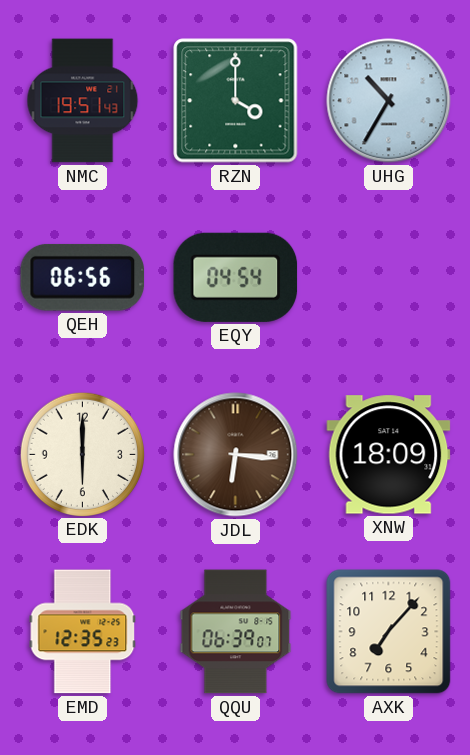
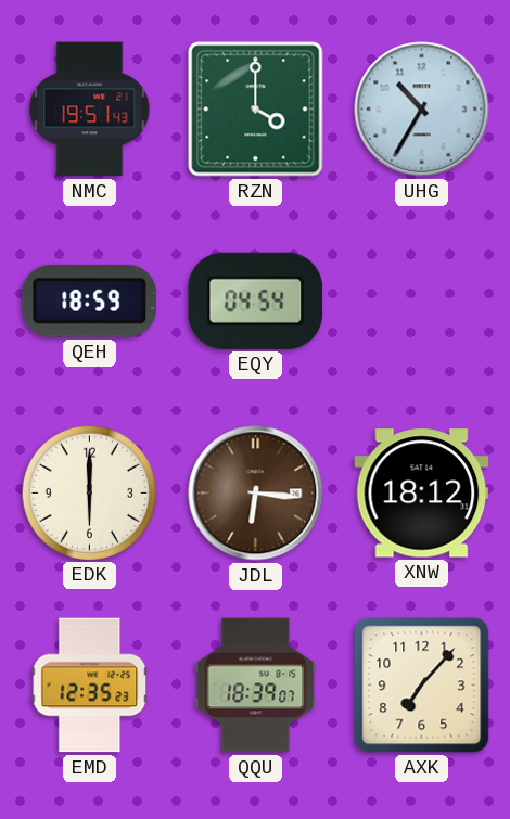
QEH: 06:56 -> 18:59
XNW: 18:09 -> 18:12
QQU: 06:39 -> 18:39
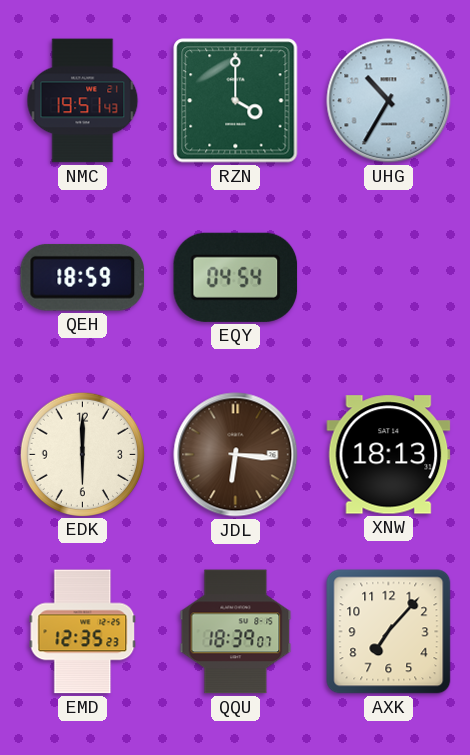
XNW: 18:12 -> 18:13
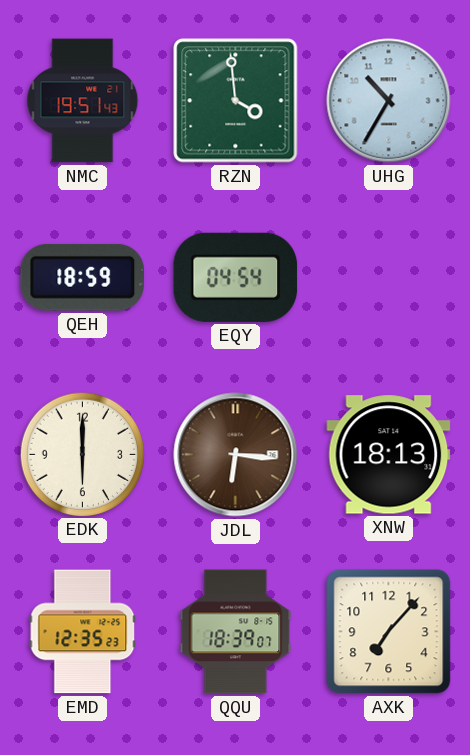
RZN: 4:00 -> 3:59
